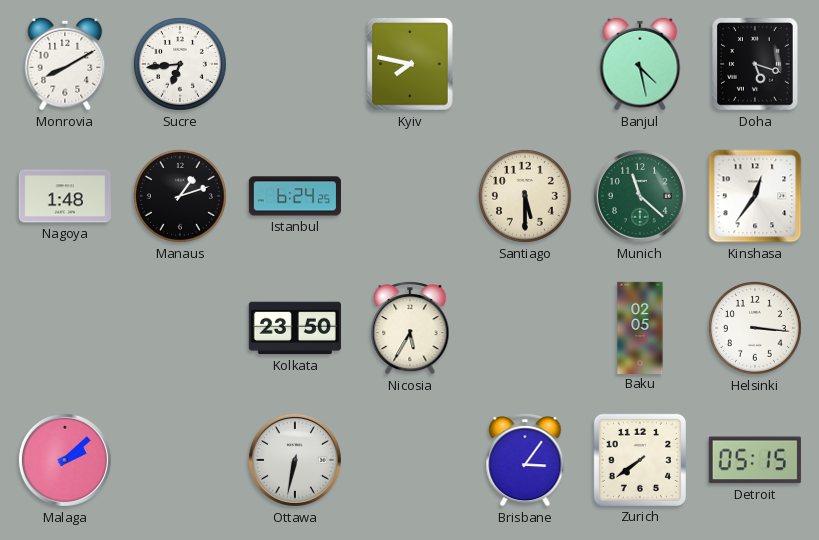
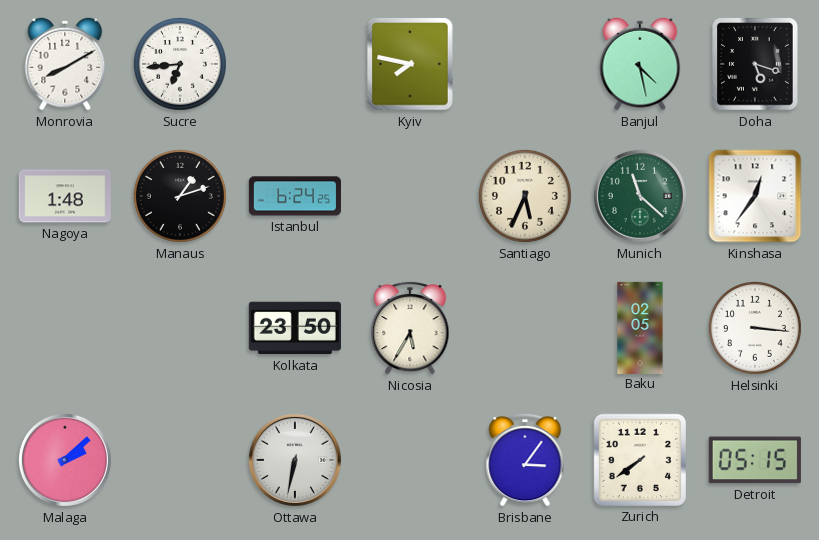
Santiago: 5:30 -> 5:34
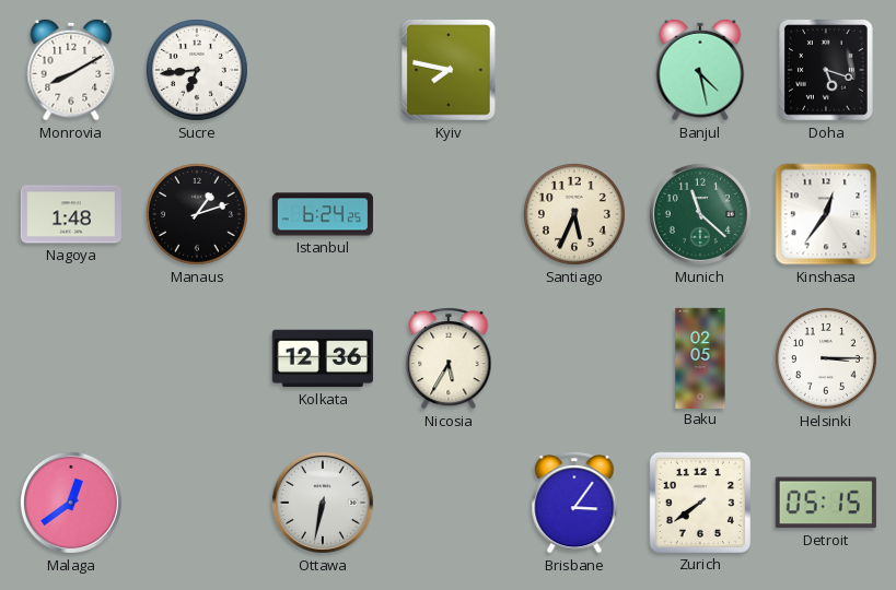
Kolkata: 23:50 -> 12:36
Helsinki: 3:16 -> 3:15
Malaga: 2:08 -> 12:39
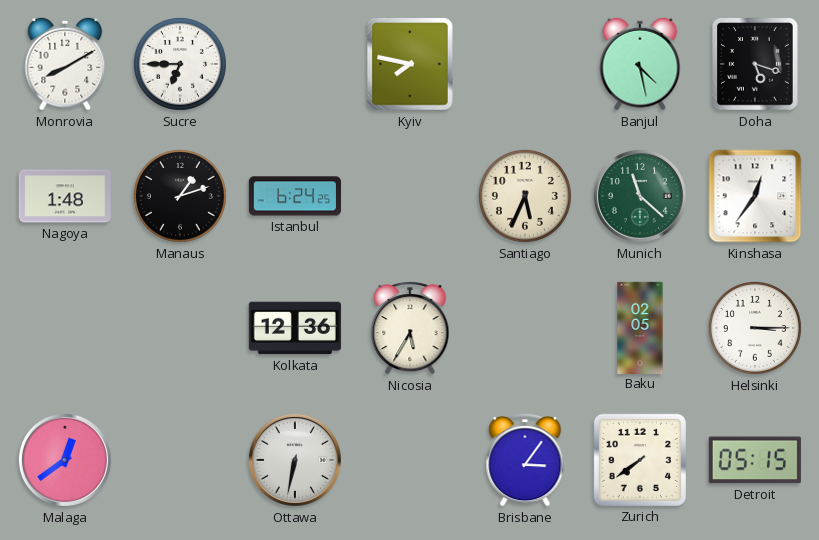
Sucre: 6:44 -> 6:45
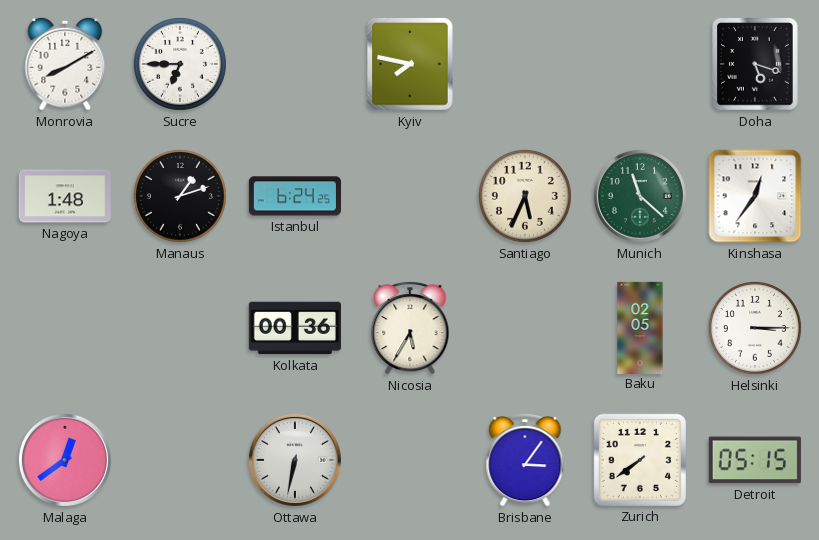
Banjul: 4:28 -> none
Kolkata: 12:36 -> 00:36
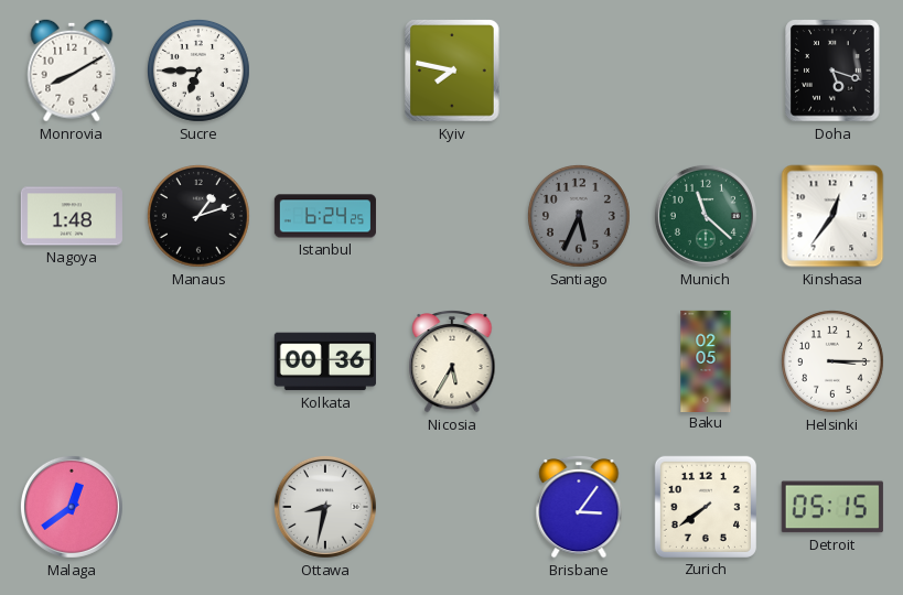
Santiago dial: cream -> grey
Ottawa: 6:32 -> 8:32
